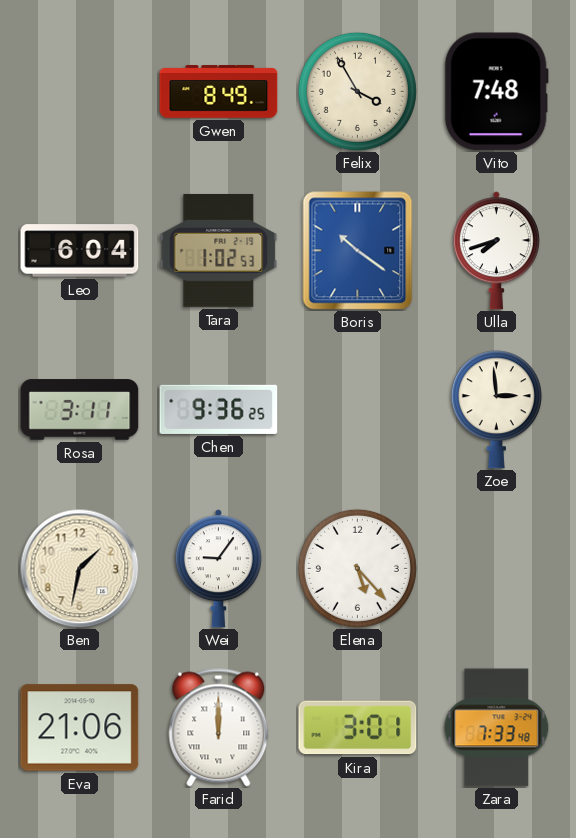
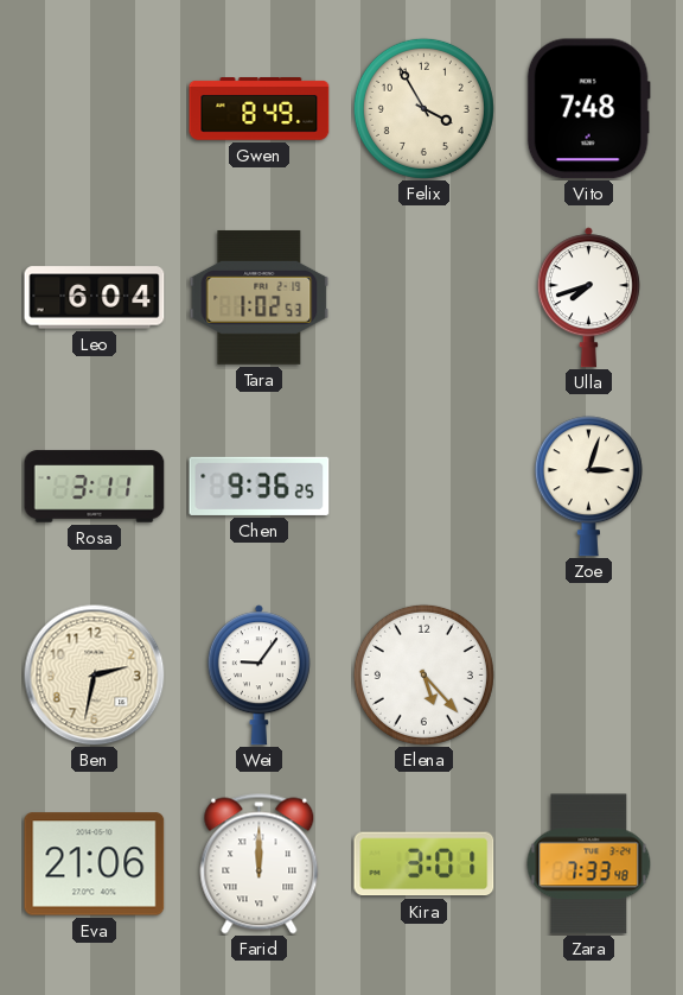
Boris: 10:21 -> none
Zoe: 2:59 -> 3:03
Ben: 1:32 -> 2:32
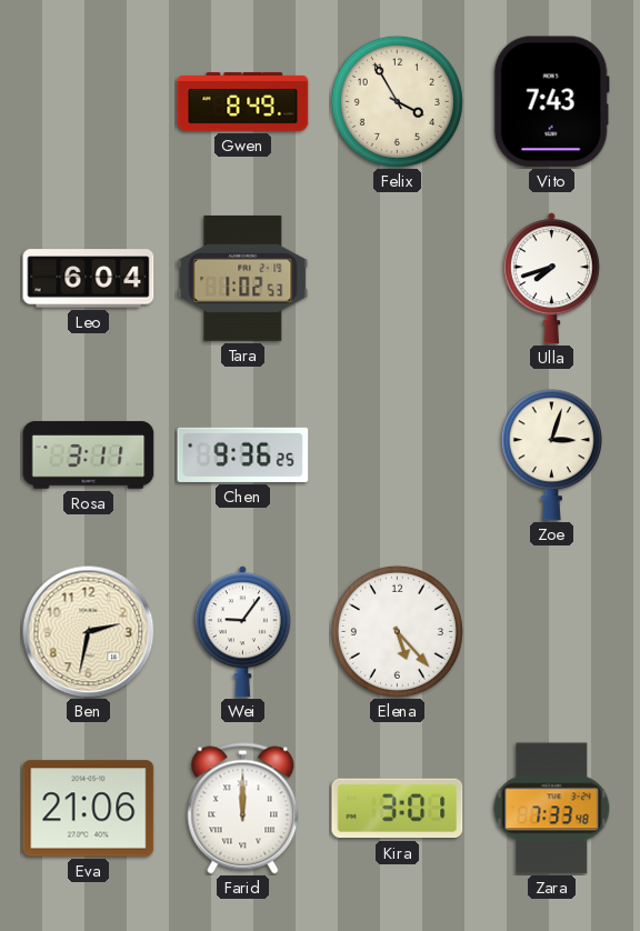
Vito: 7:48 -> 7:43
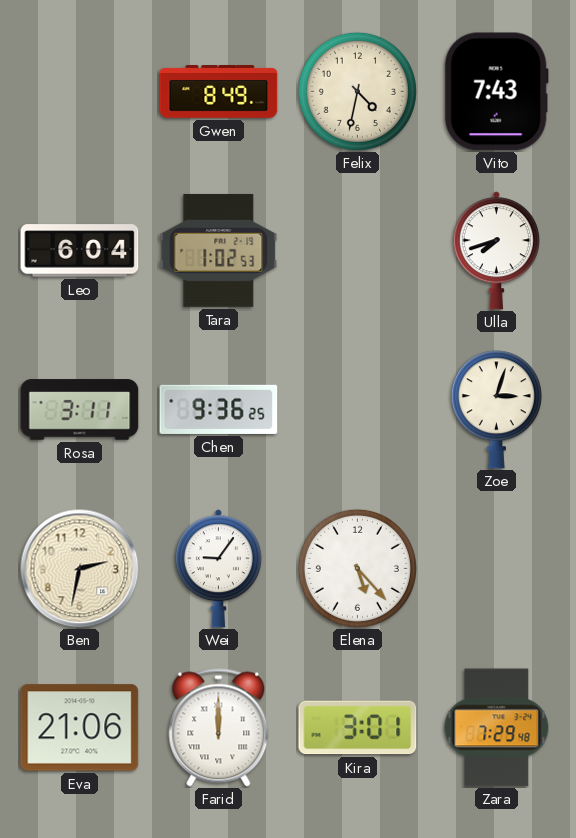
Felix: 3:55 -> 4:32
Zara: 7:33 -> 7:29
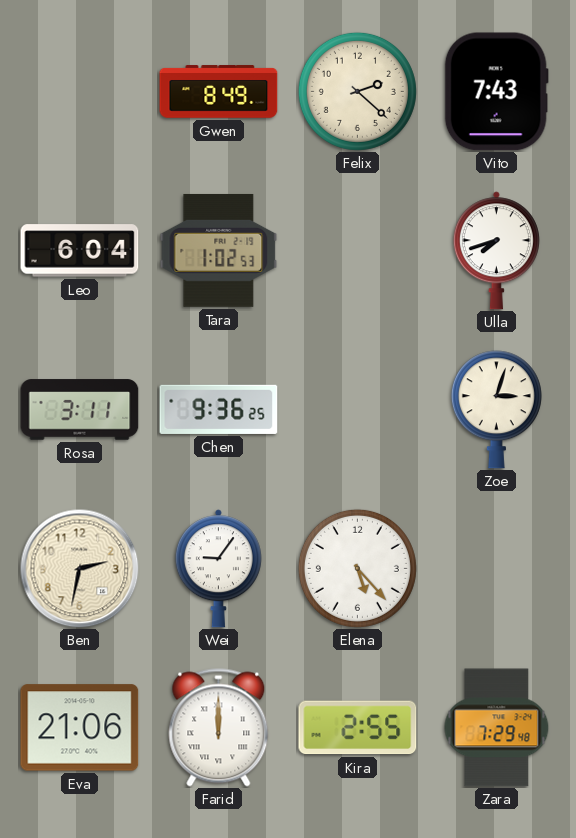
Felix: 4:32 -> 2:22
Kira: 3:01 -> 2:55
